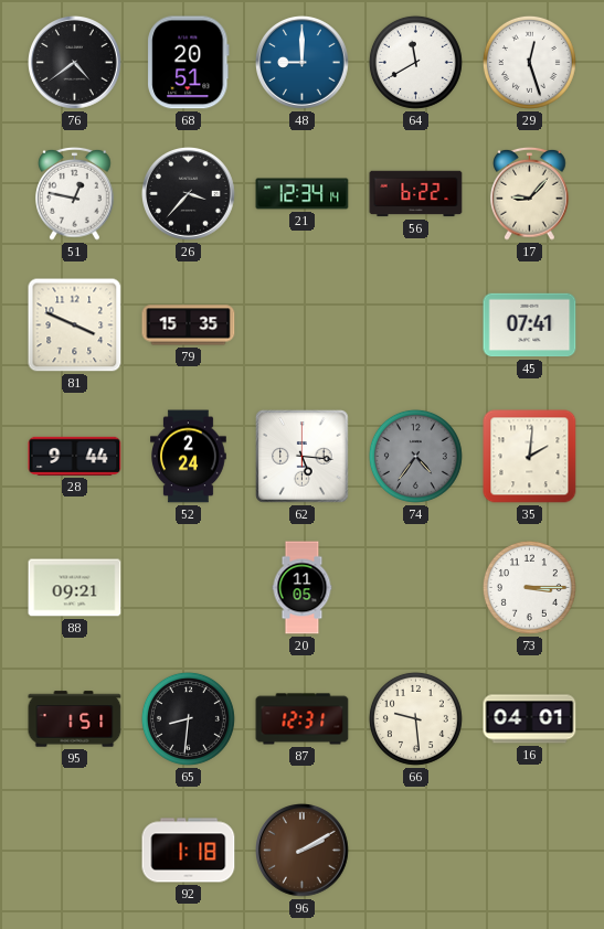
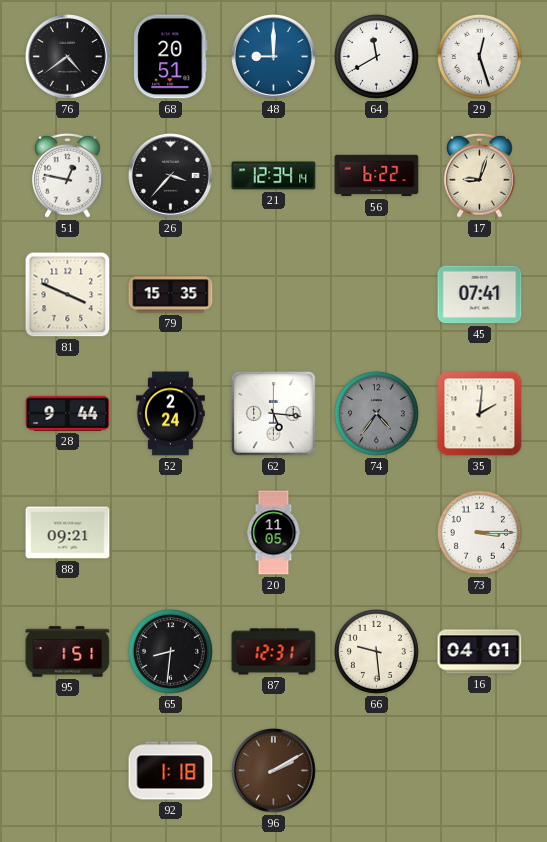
17: 9:07 -> 9:03
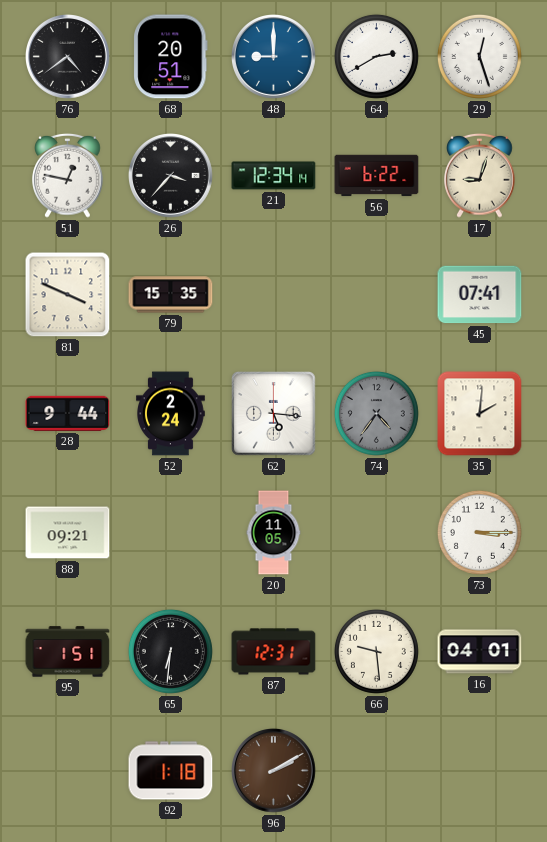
64: 11:40 -> 2:40
65: 8:31 -> 6:31
